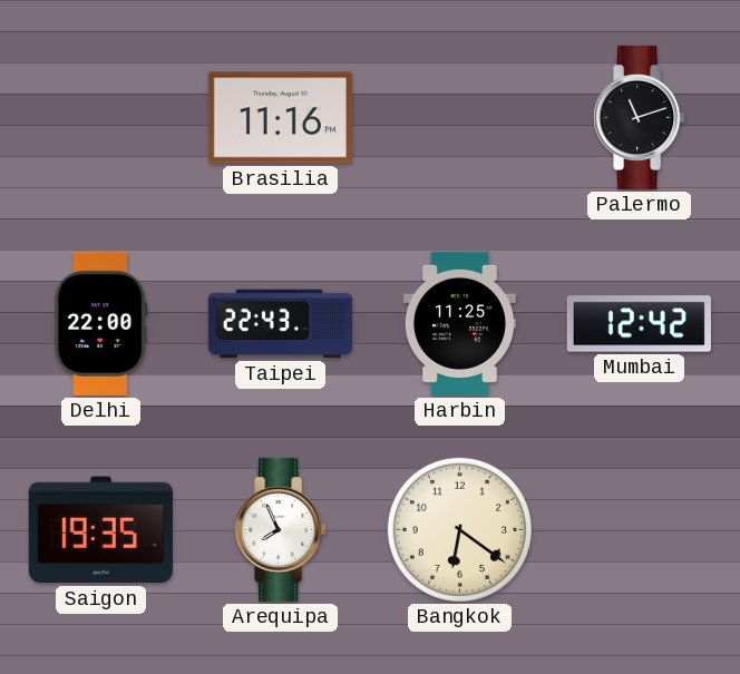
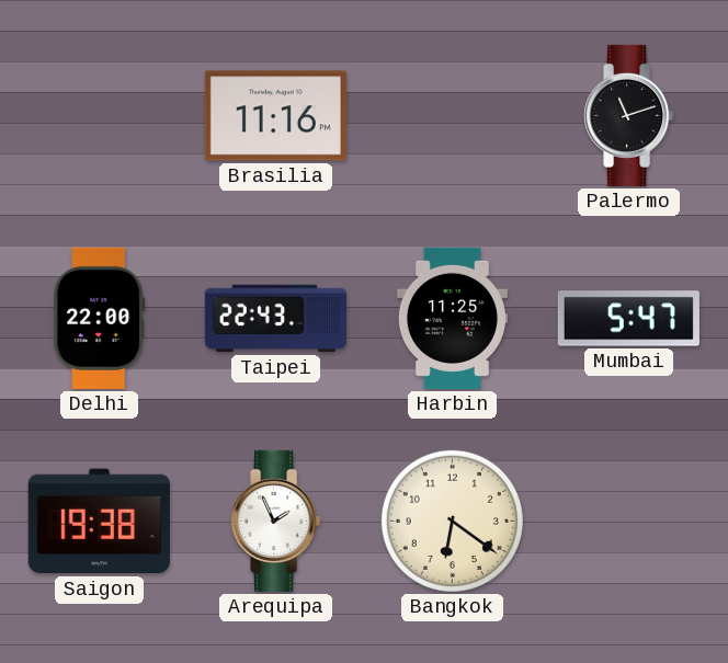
Mumbai: 12:42 -> 5:47
Saigon: 19:35 -> 19:38
Arequipa: 7:56 -> 1:56
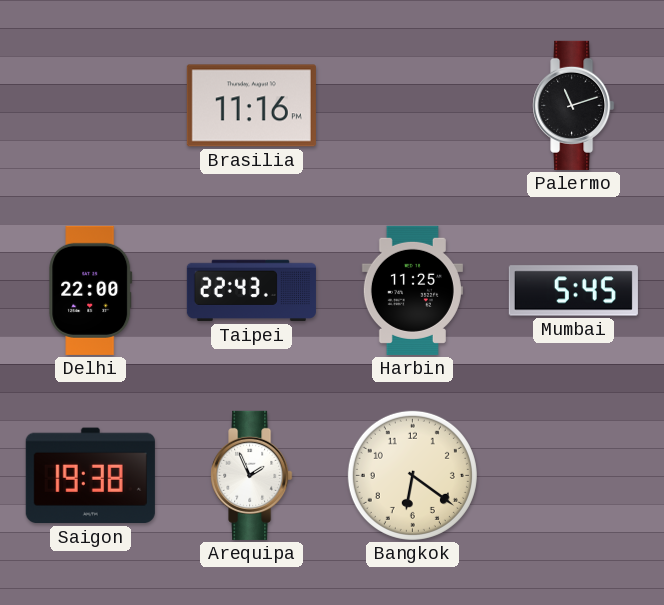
Mumbai: 5:47 -> 5:45
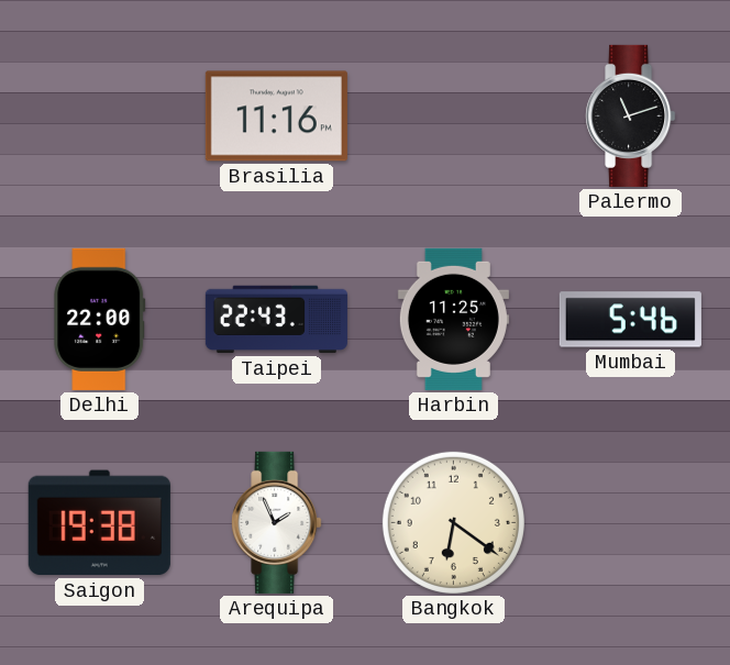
Mumbai: 5:45 -> 5:46
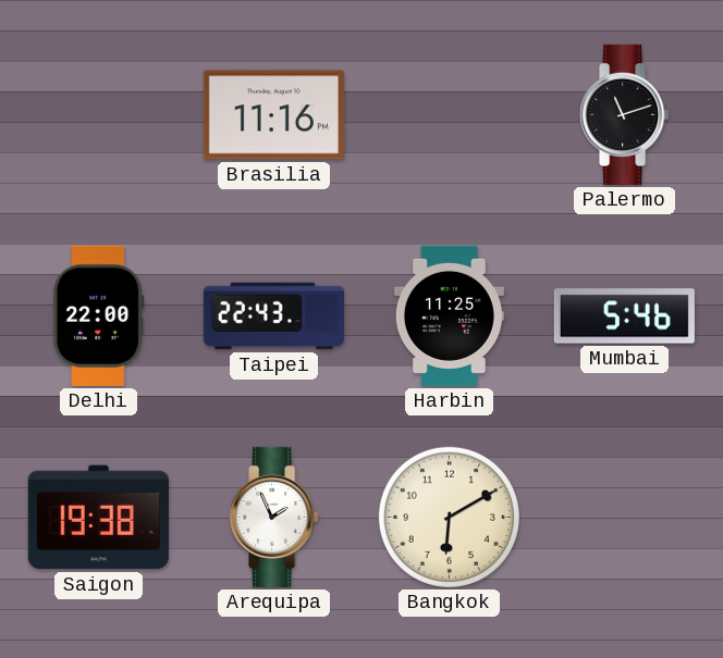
Bangkok: 6:21 -> 6:10
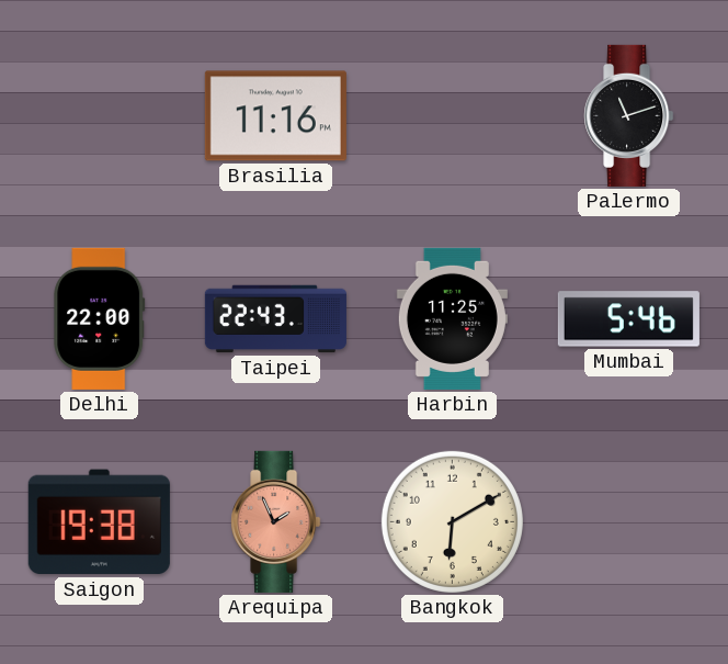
Arequipa dial: white -> salmon
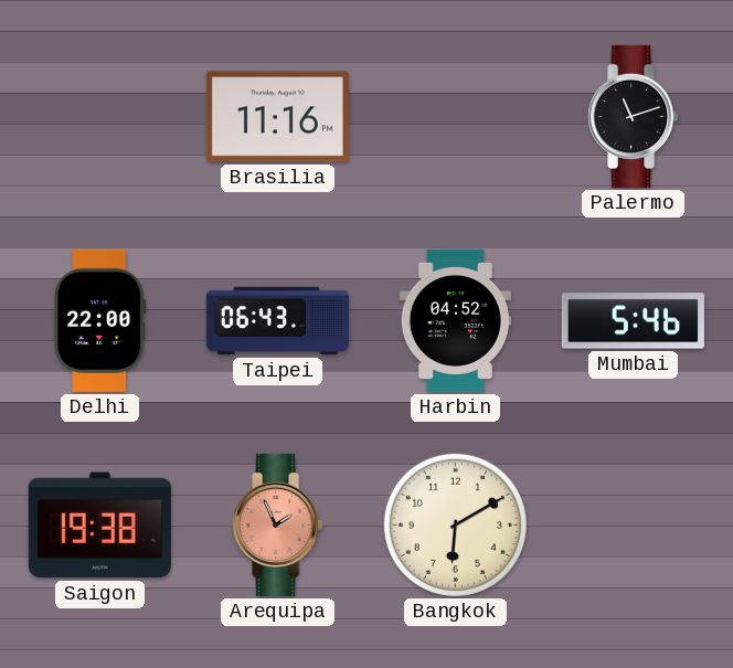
Taipei: 22:43 -> 06:43
Harbin: 11:25 -> 04:52
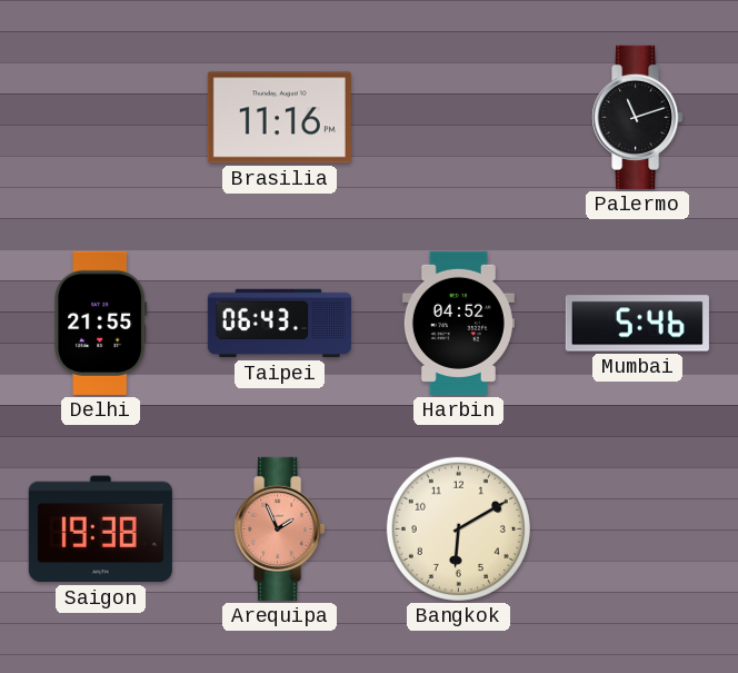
Delhi: 22:00 -> 21:55
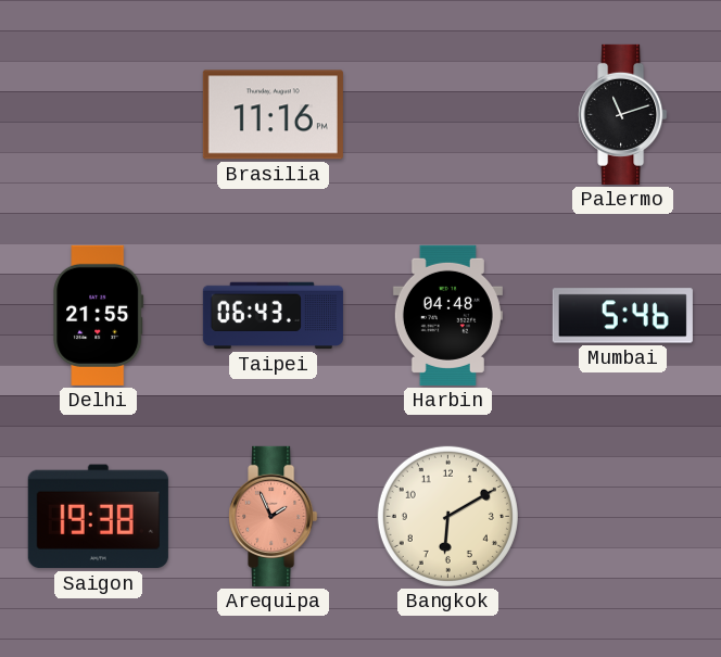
Harbin: 04:52 -> 04:48
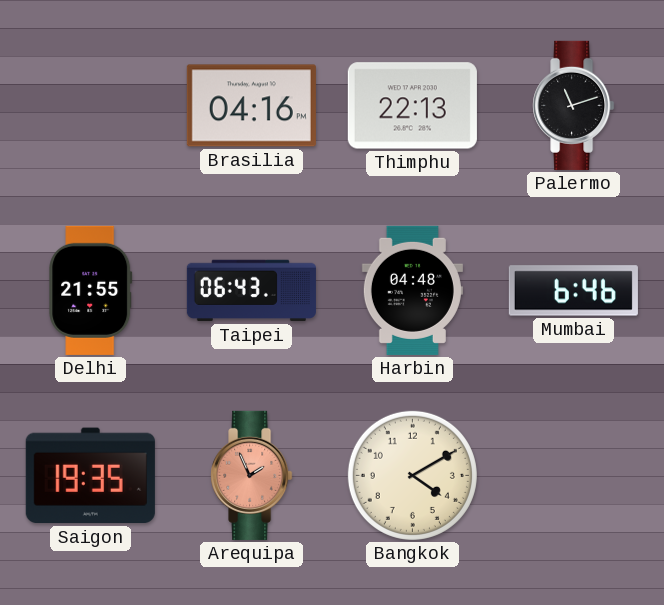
Brasilia: 11:16 -> 04:16
Thimphu: none -> 22:13
Mumbai: 5:46 -> 6:46
Saigon: 19:38 -> 19:35
Bangkok: 6:10 -> 4:10
